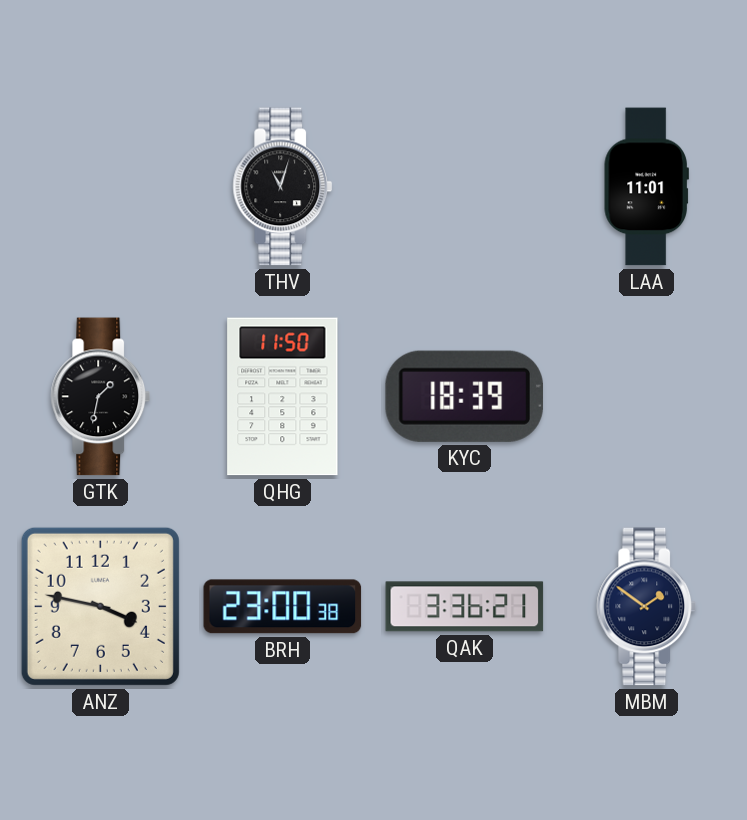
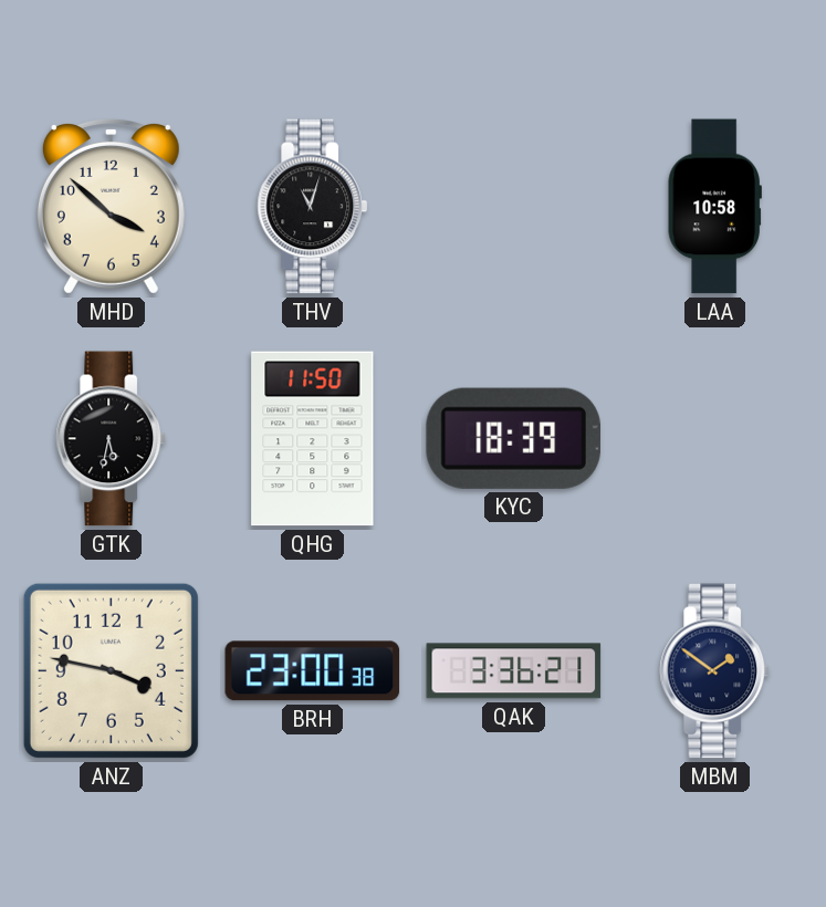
MHD: none -> 3:52
LAA: 11:01 -> 10:58
GTK: 1:32 -> 5:32
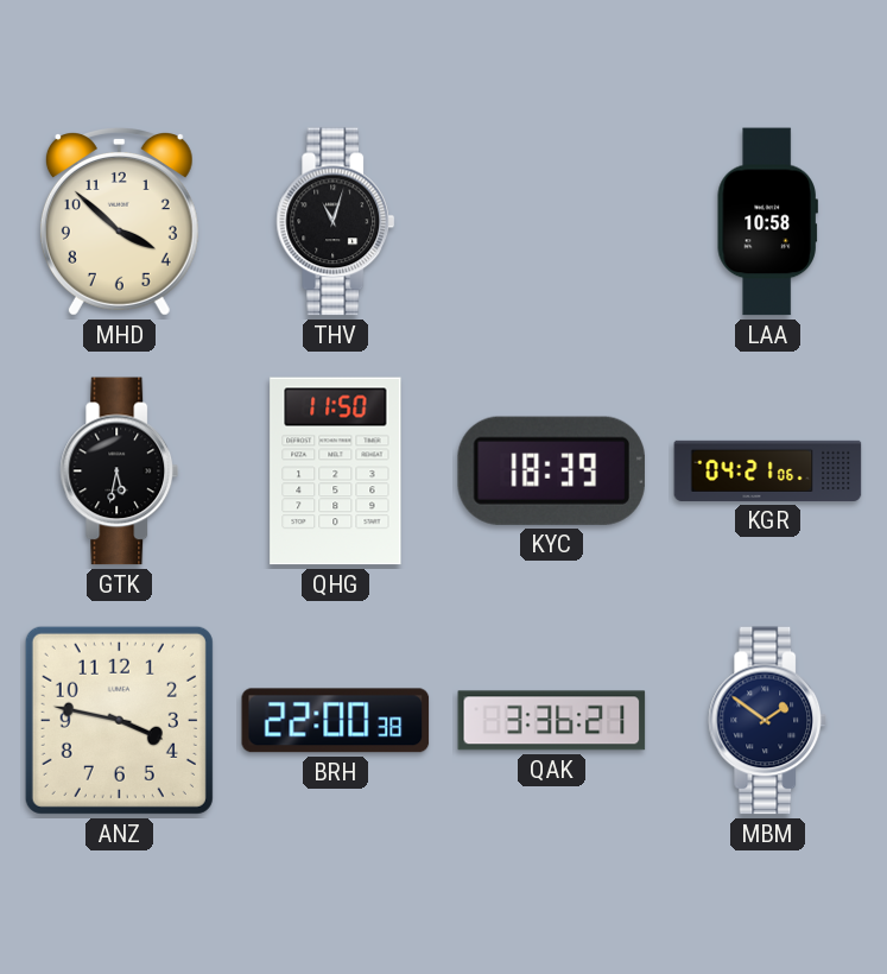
KGR: none -> 04:21
BRH: 23:00 -> 22:00
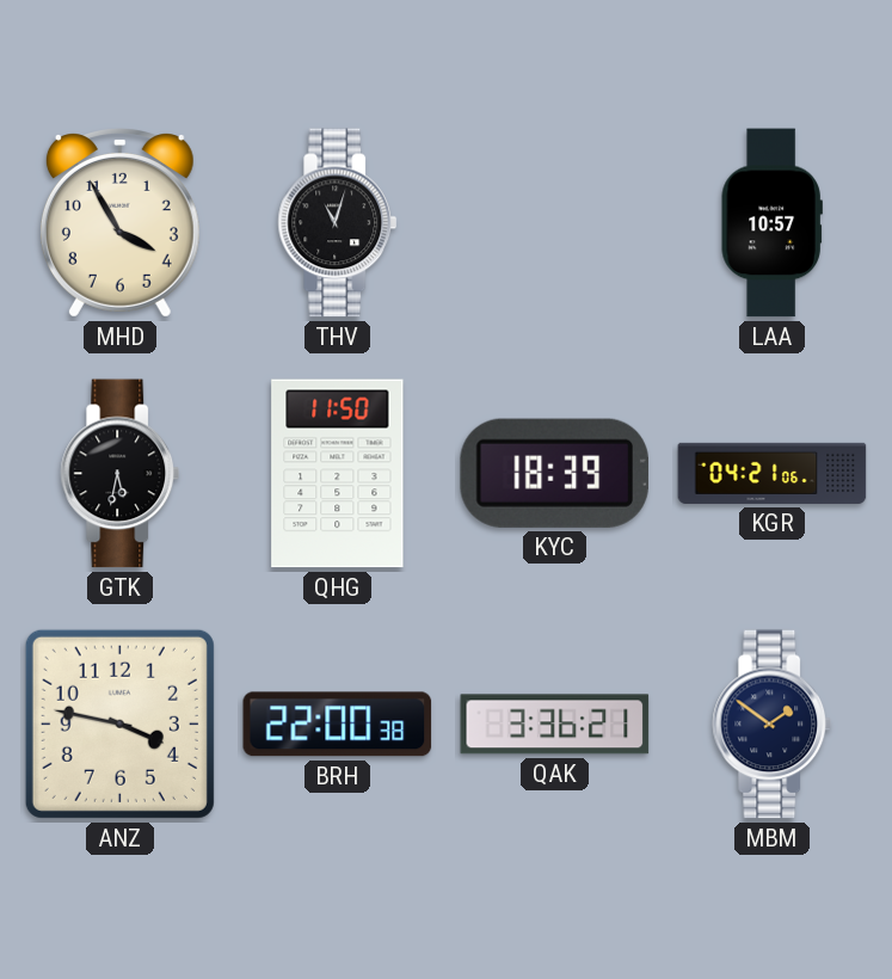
MHD: 3:52 -> 3:55
LAA: 10:58 -> 10:57
